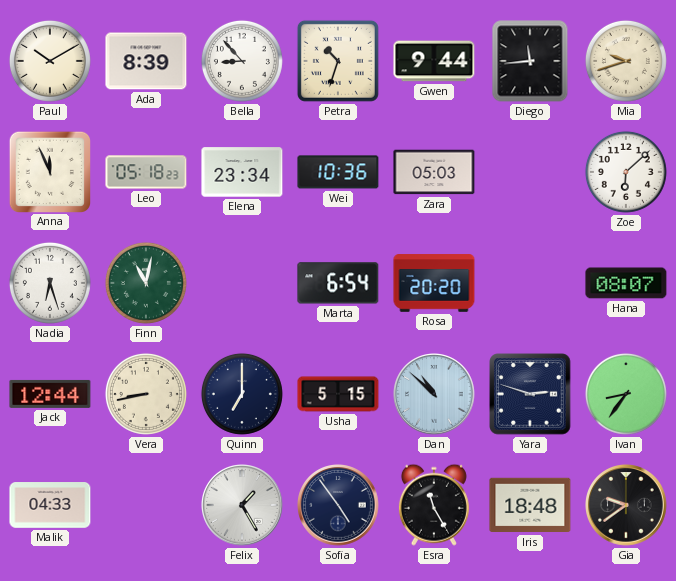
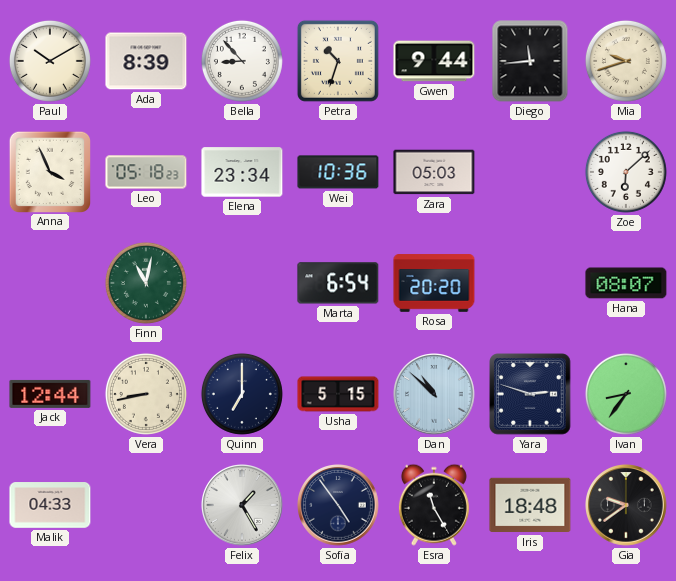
Anna: 11:56 -> 3:56
Nadia: 6:27 -> none
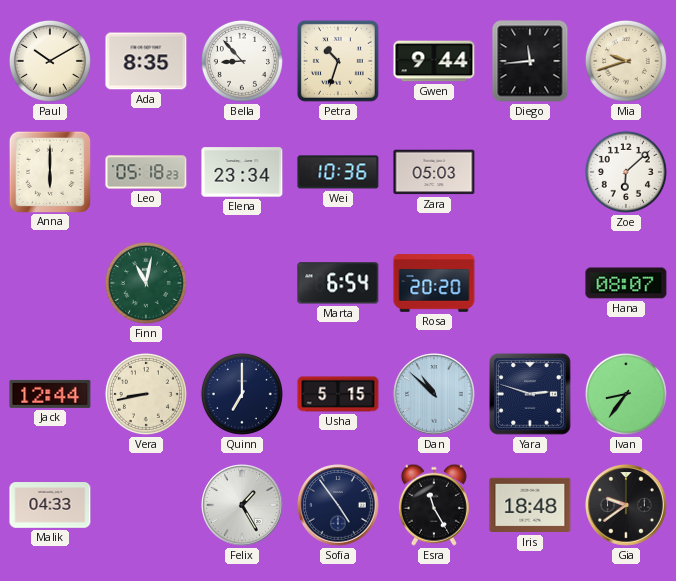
Ada: 8:39 -> 8:35
Anna: 3:56 -> 6:00
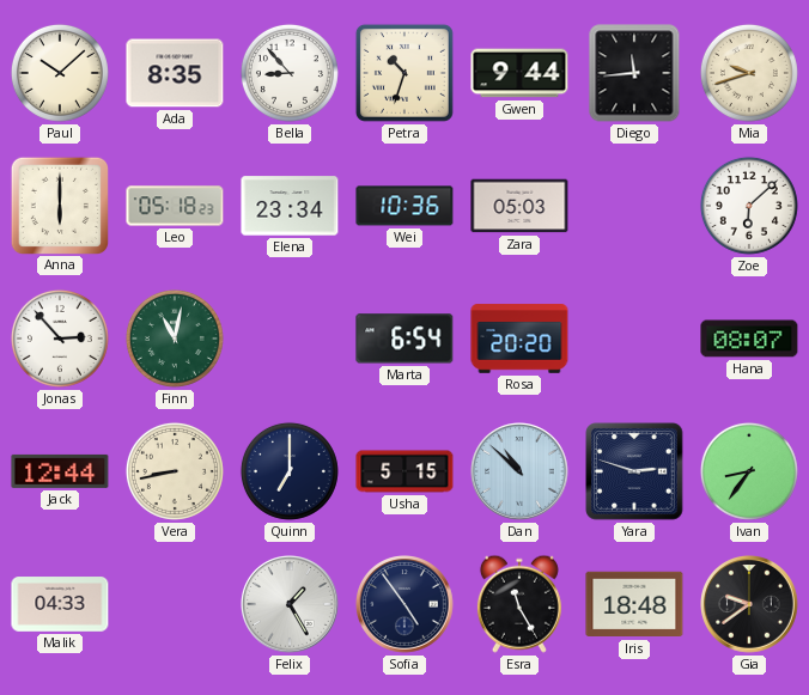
Paul: 10:10 -> 10:08
Jonas: none -> 2:53
